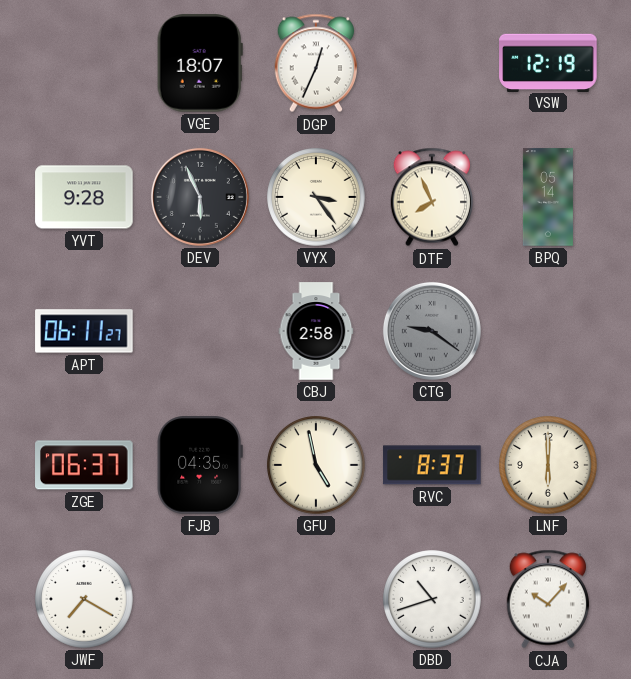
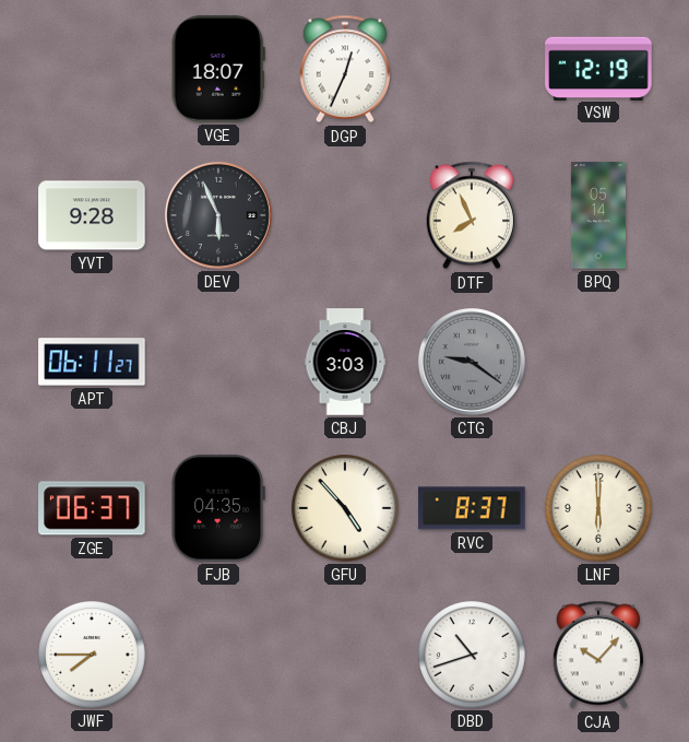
VYX: 3:24 -> none
CBJ: 2:58 -> 3:03
GFU: 4:58 -> 4:53
JWF: 7:20 -> 7:45
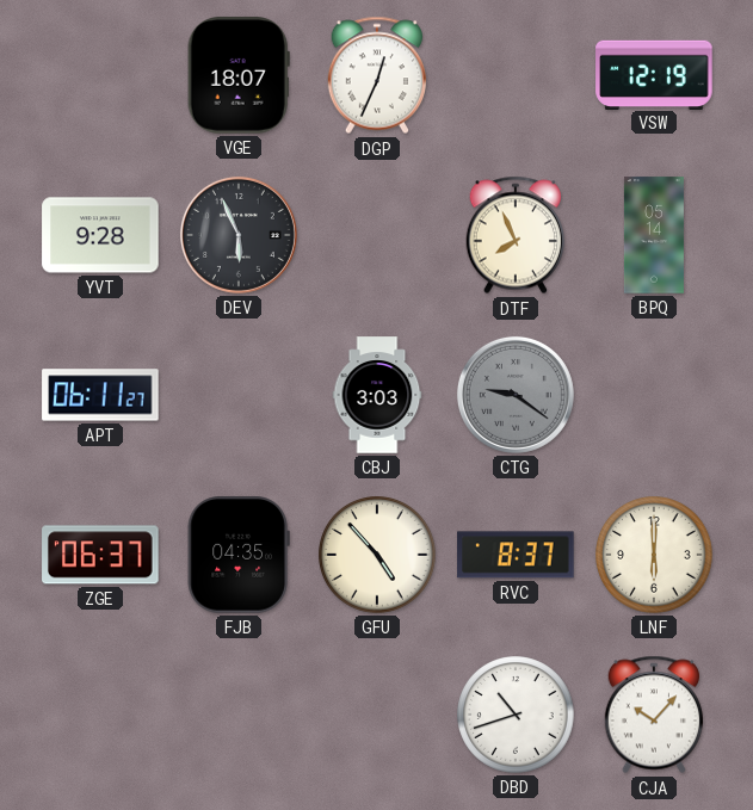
JWF: 7:45 -> none
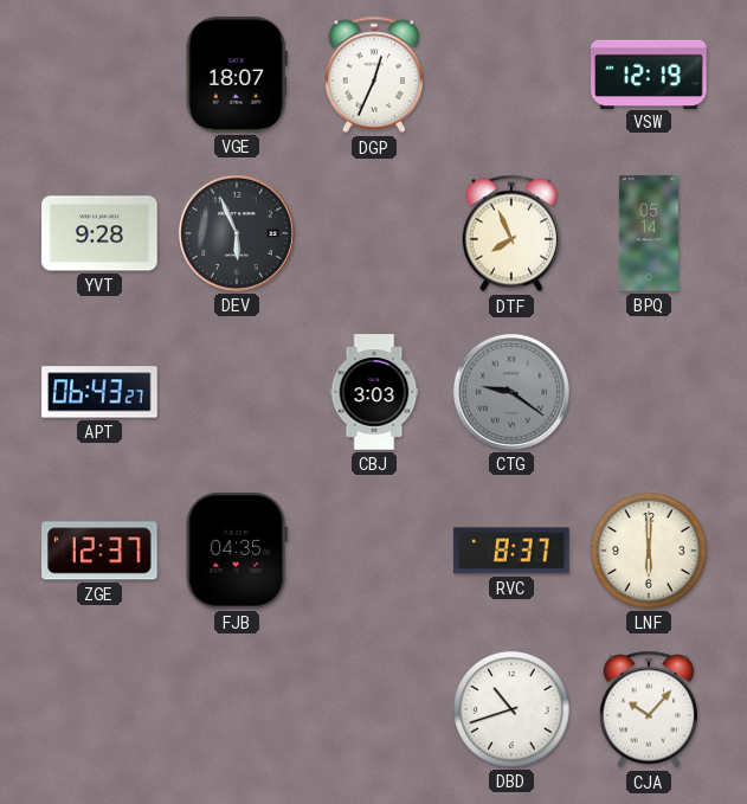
APT: 06:11 -> 06:43
ZGE: 06:37 -> 12:37
GFU: 4:53 -> none
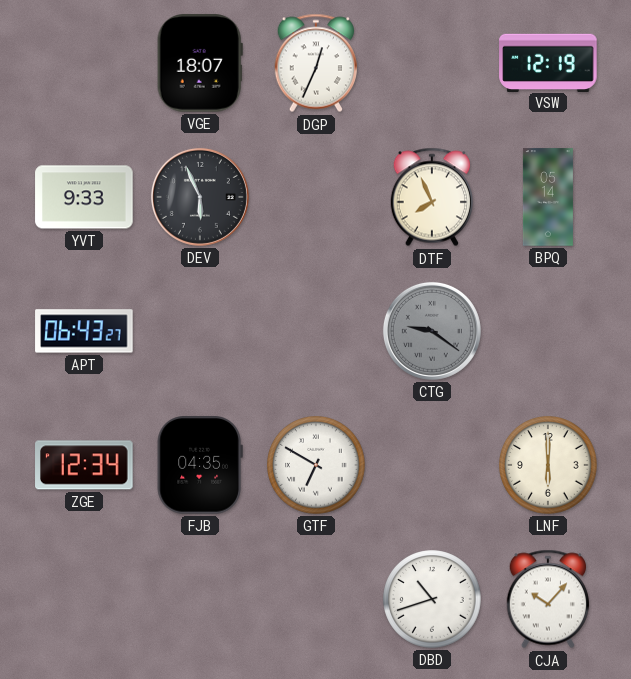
YVT: 9:28 -> 9:33
CBJ: 3:03 -> none
ZGE: 12:37 -> 12:34
GTF: none -> 6:50
RVC: 8:37 -> none
